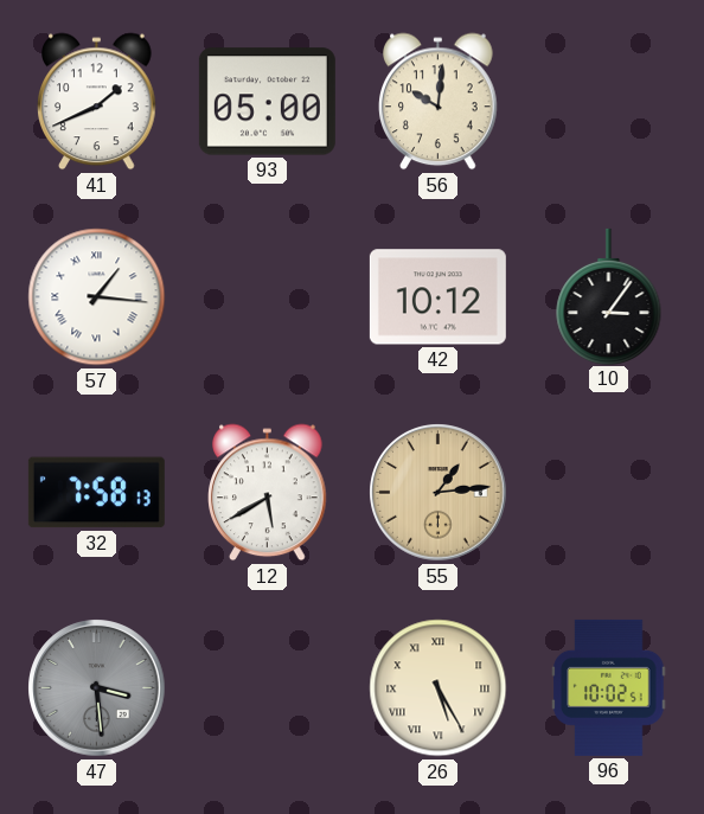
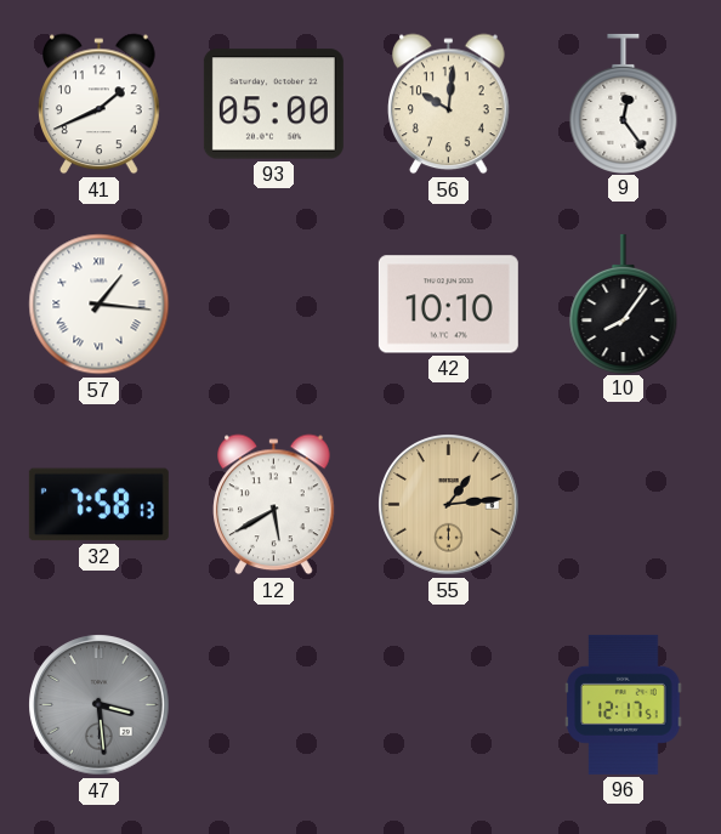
9: none -> 12:24
42: 10:12 -> 10:10
10: 3:06 -> 8:06
26: 5:25 -> none
96: 10:02 -> 12:17
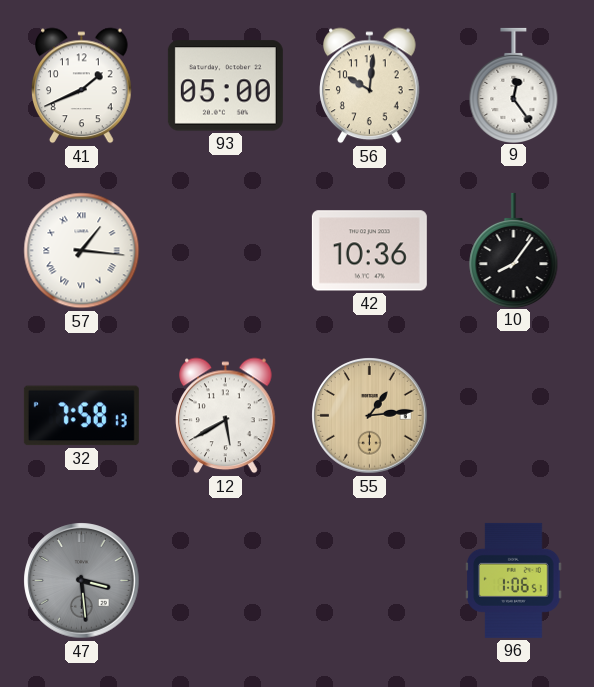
42: 10:10 -> 10:36
96: 12:17 -> 1:06
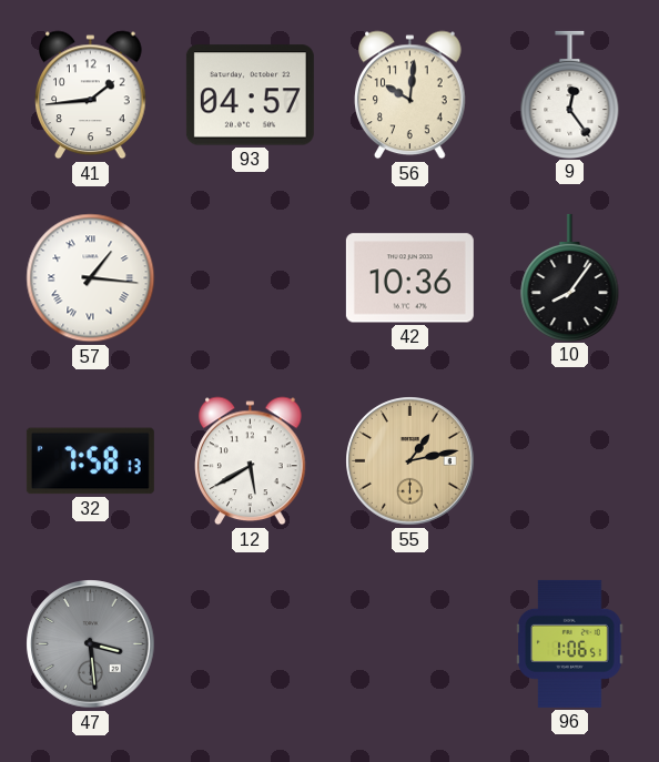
41: 1:41 -> 1:44
93: 05:00 -> 04:57
55: 1:14 -> 1:13
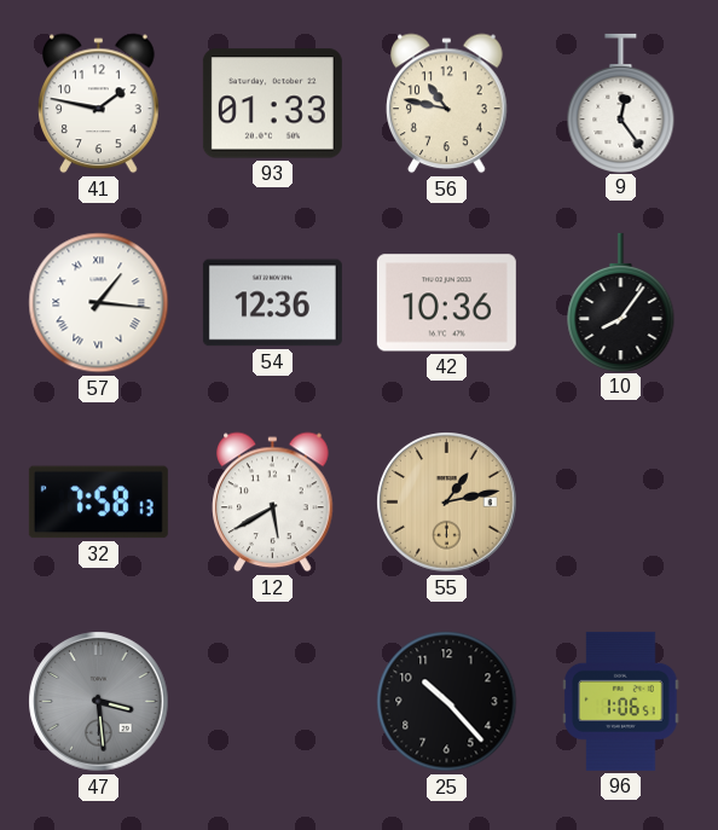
41: 1:44 -> 1:47
93: 04:57 -> 01:33
56: 10:01 -> 10:47
54: none -> 12:36
25: none -> 10:23
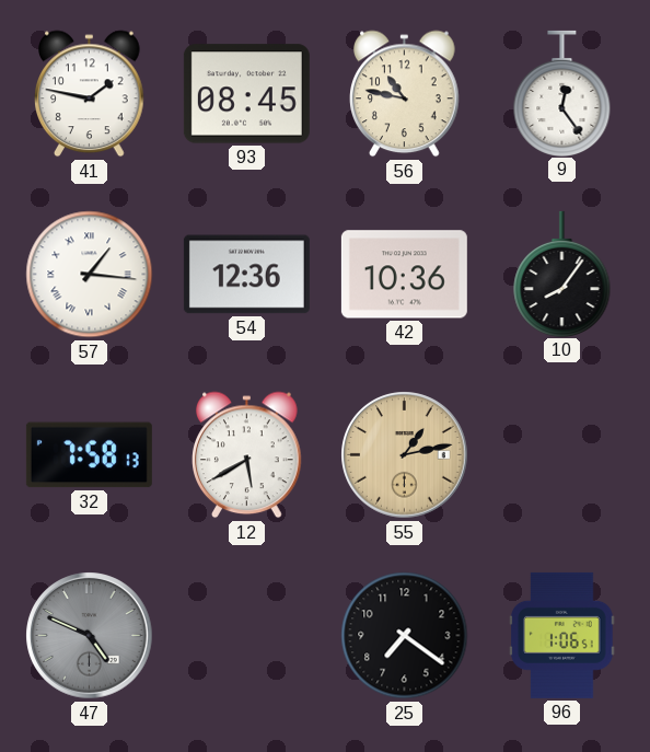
93: 01:33 -> 08:45
47: 3:29 -> 4:49
25: 10:23 -> 7:21
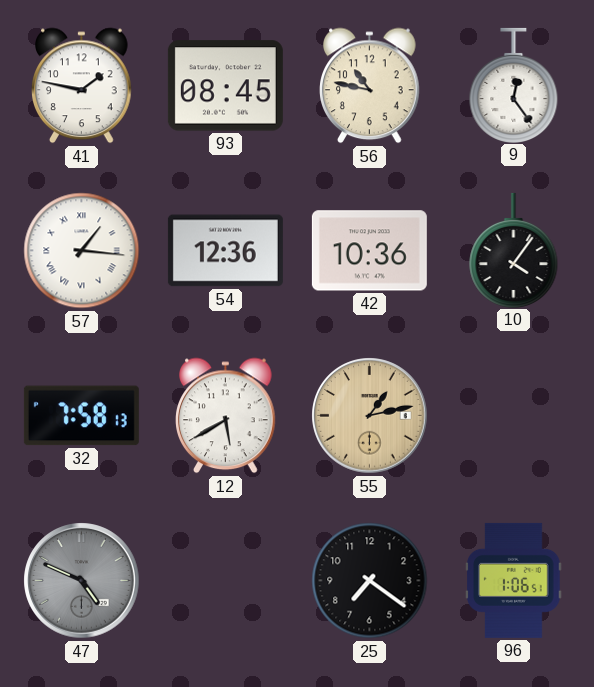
10: 8:06 -> 4:06
